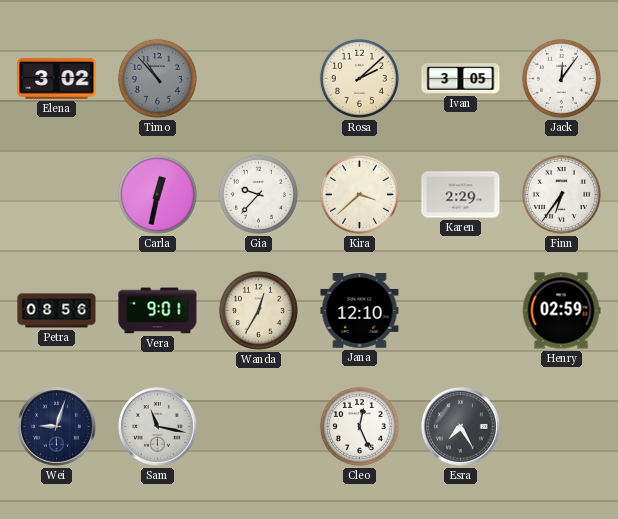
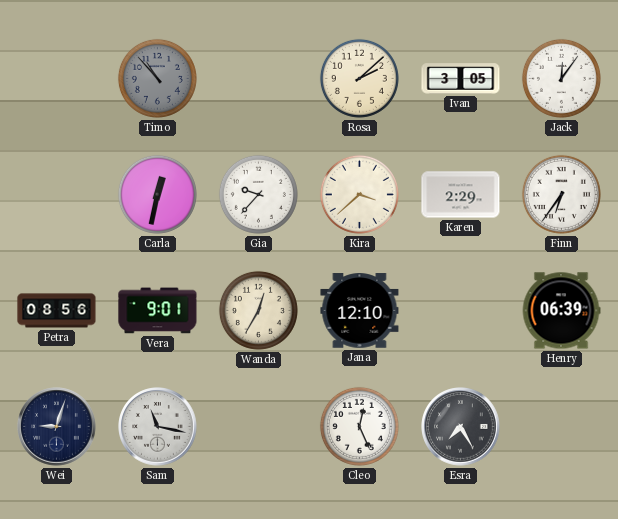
Elena: 3:02 -> none
Henry: 02:59 -> 06:39
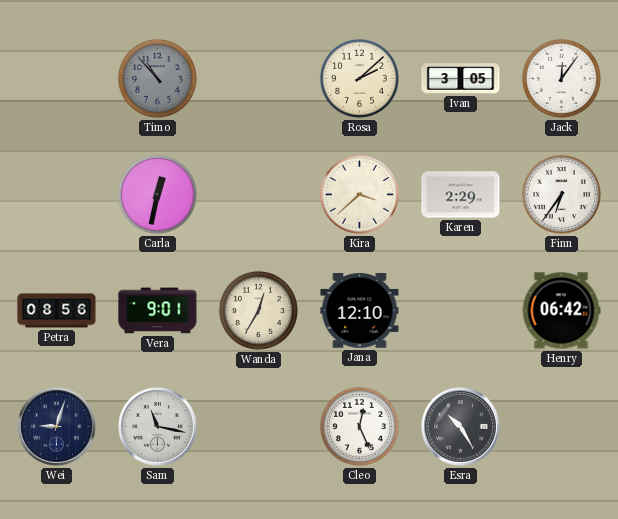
Gia: 9:37 -> none
Henry: 06:39 -> 06:42
Esra: 7:25 -> 10:25
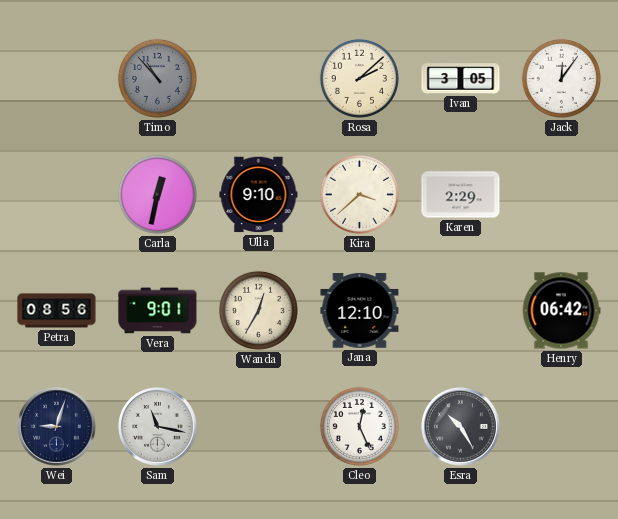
Ulla: none -> 9:10
Finn: 6:36 -> none
